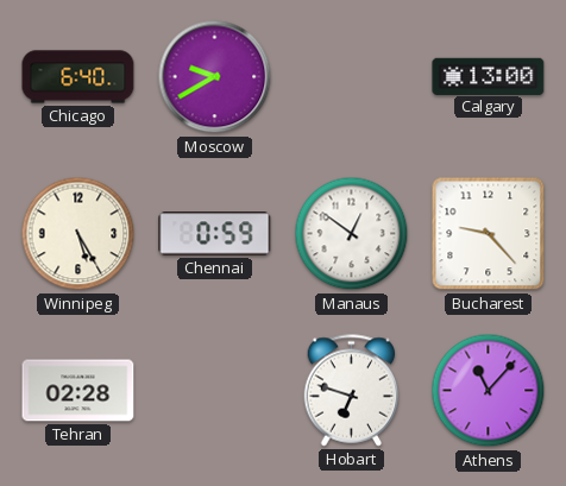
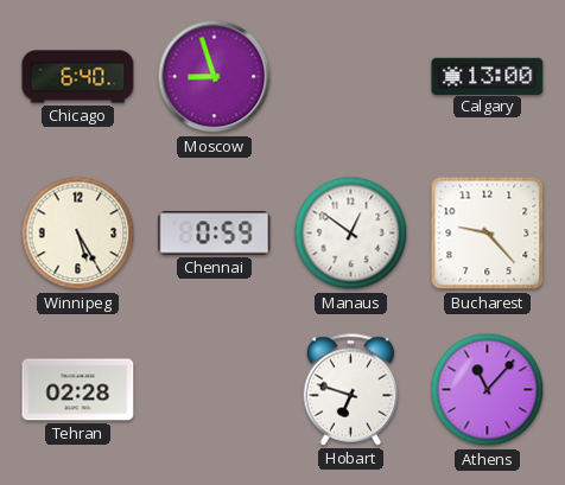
Moscow: 9:40 -> 8:57
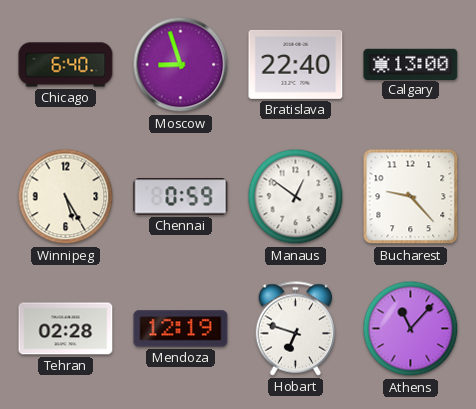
Bratislava: none -> 22:40
Mendoza: none -> 12:19
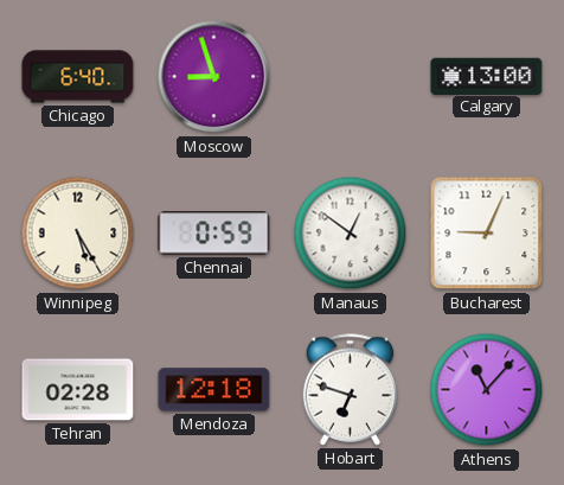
Bratislava: 22:40 -> none
Bucharest: 9:23 -> 9:04
Mendoza: 12:19 -> 12:18
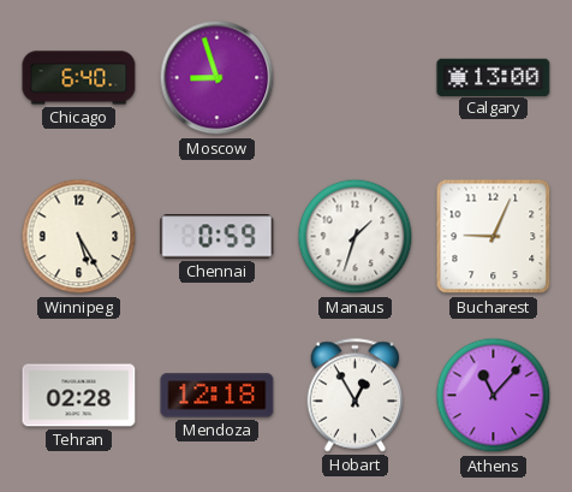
Manaus: 12:51 -> 1:33
Hobart: 6:48 -> 12:55
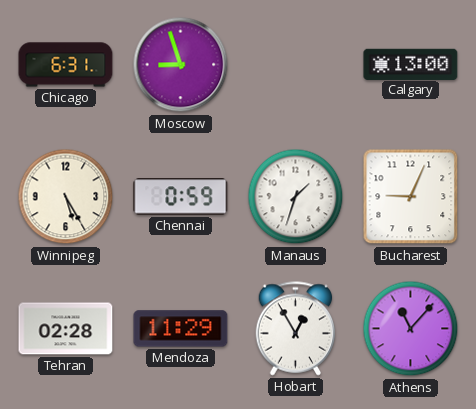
Chicago: 6:40 -> 6:31
Mendoza: 12:18 -> 11:29
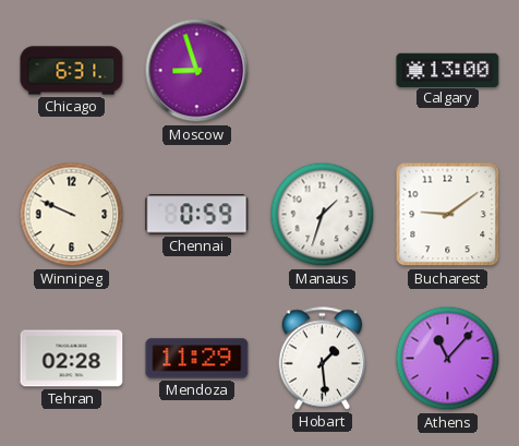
Winnipeg: 5:25 -> 9:49
Bucharest: 9:04 -> 9:09
Hobart: 12:55 -> 1:29
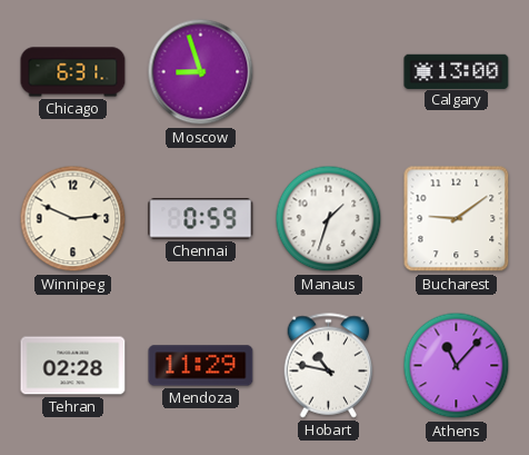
Winnipeg: 9:49 -> 2:49
Hobart: 1:29 -> 10:47
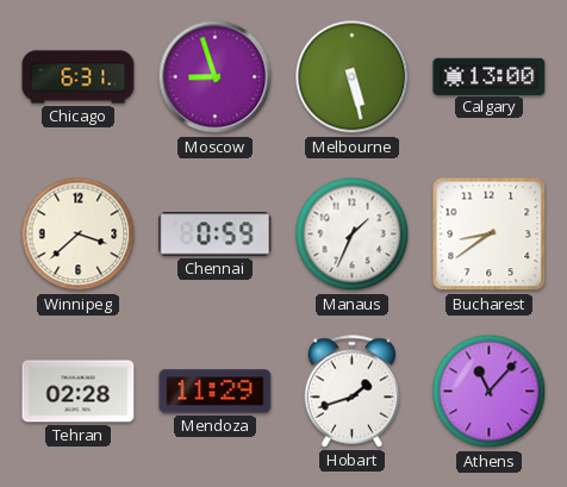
Melbourne: none -> 5:28
Winnipeg: 2:49 -> 3:38
Manaus: 1:33 -> 1:34
Bucharest: 9:09 -> 8:39
Hobart: 10:47 -> 1:42
